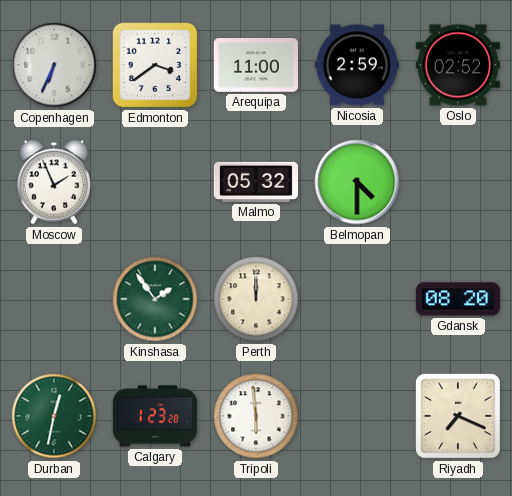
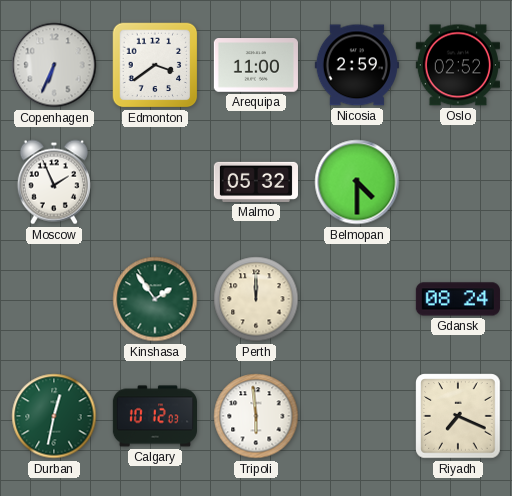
Gdansk: 08:20 -> 08:24
Calgary: 1:23 -> 10:12
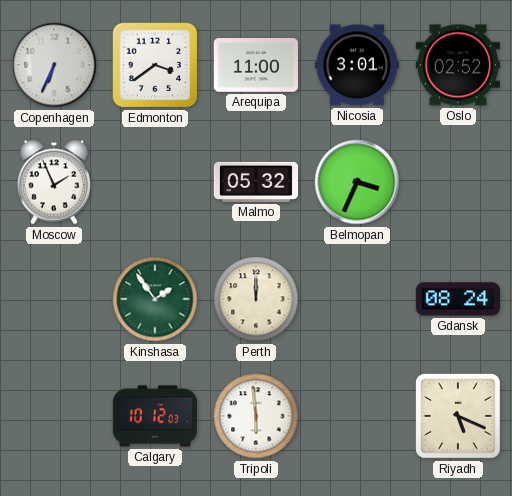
Nicosia: 2:59 -> 3:01
Belmopan: 4:30 -> 3:34
Durban: 12:32 -> none
Riyadh: 7:19 -> 5:19
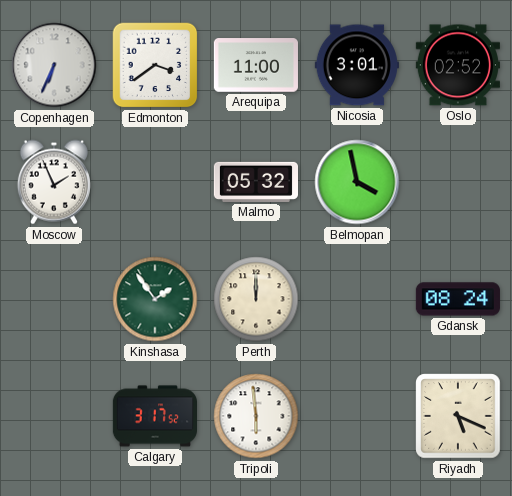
Belmopan: 3:34 -> 3:58
Calgary: 10:12 -> 3:17
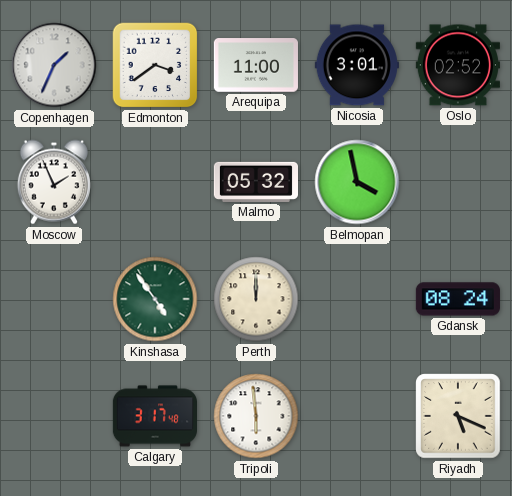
Copenhagen: 6:34 -> 1:34
Kinshasa: 1:54 -> 4:54
Calgary: 3:17:52 -> 3:17:48
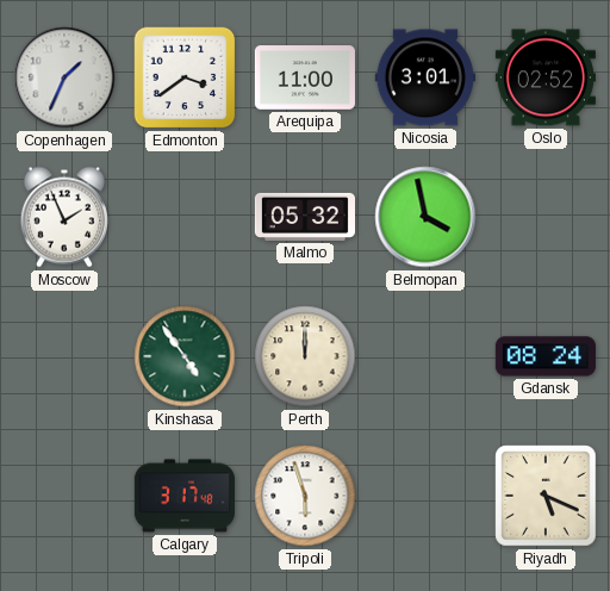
Tripoli: 5:59 -> 5:57
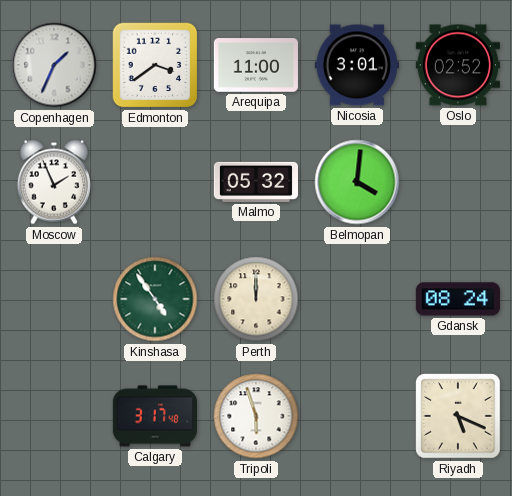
Belmopan: 3:58 -> 4:01
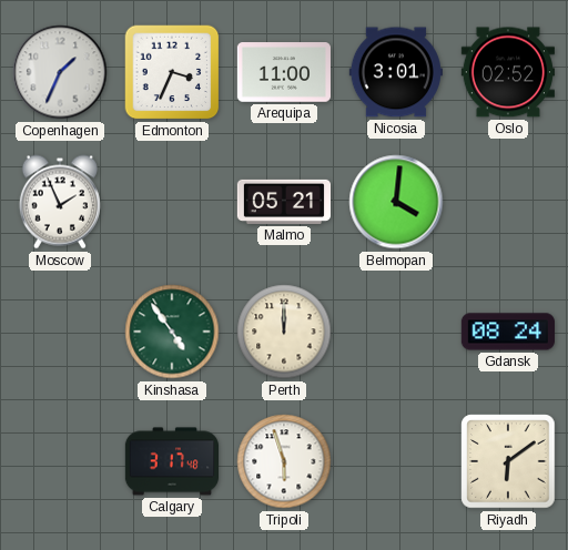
Edmonton: 3:39 -> 3:34
Malmo: 05:32 -> 05:21
Riyadh: 5:19 -> 6:09
